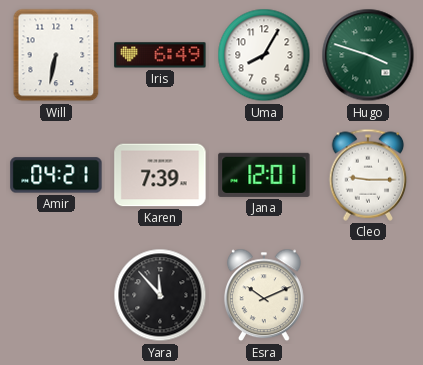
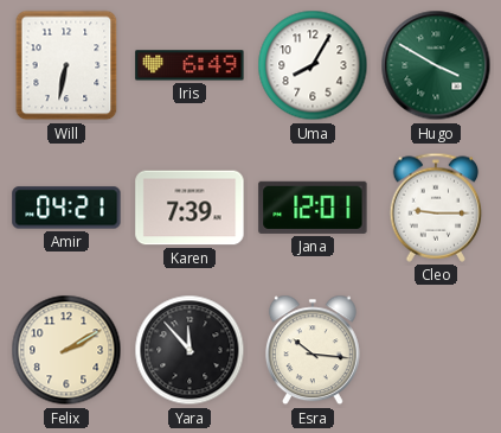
Hugo: 3:48 -> 3:50
Felix: none -> 2:10
Esra: 10:11 -> 10:16
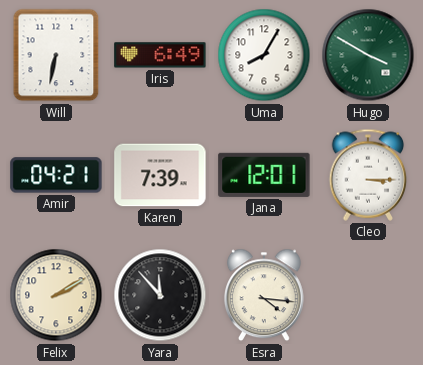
Cleo: 9:15 -> 3:15
Esra: 10:16 -> 4:16
